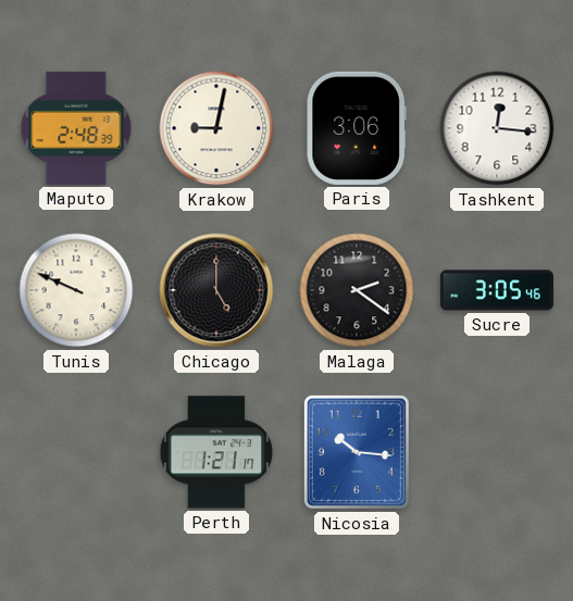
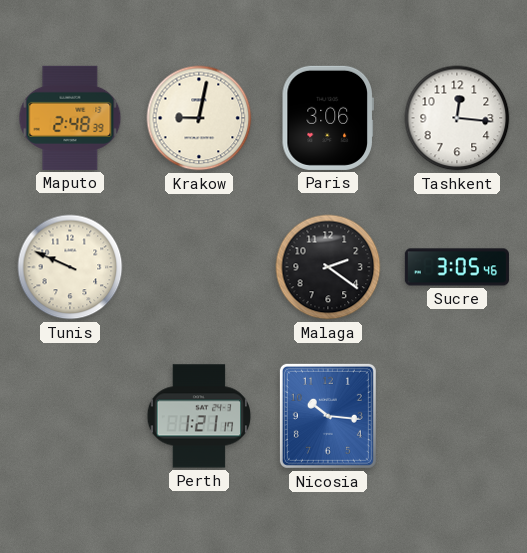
Chicago: 5:00 -> none
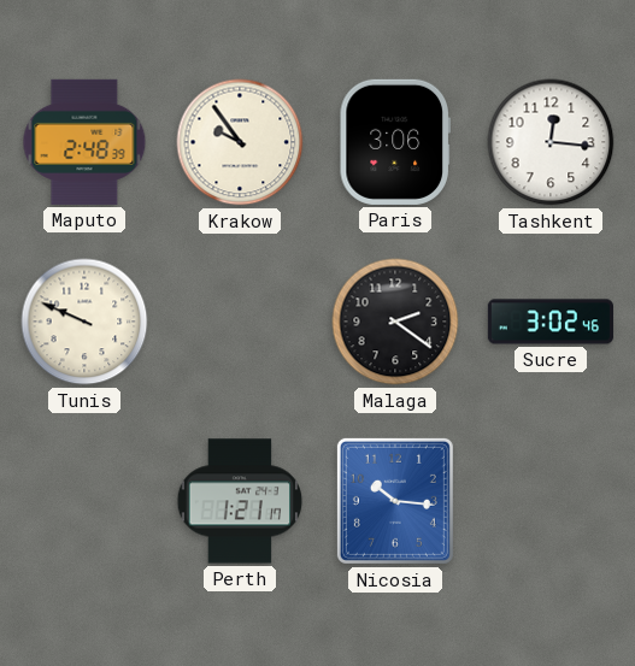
Krakow: 9:02 -> 9:54
Sucre: 3:05 -> 3:02
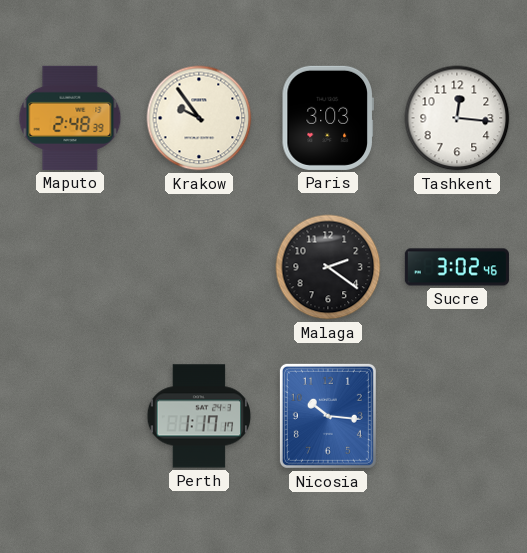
Paris: 3:06 -> 3:03
Tunis: 9:49 -> none
Perth: 1:21 -> 1:17
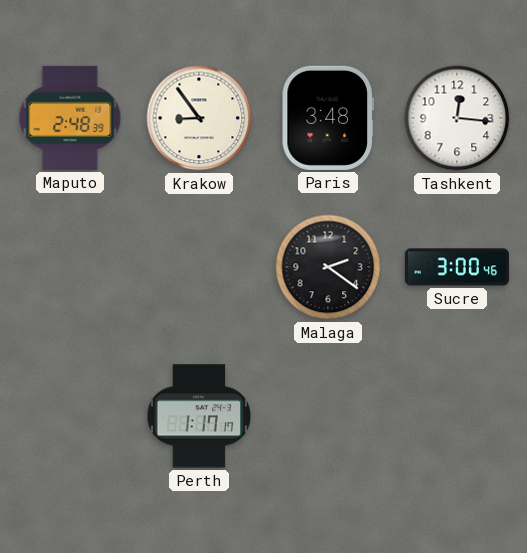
Krakow: 9:54 -> 8:54
Paris: 3:03 -> 3:48
Sucre: 3:02 -> 3:00
Nicosia: 10:16 -> none
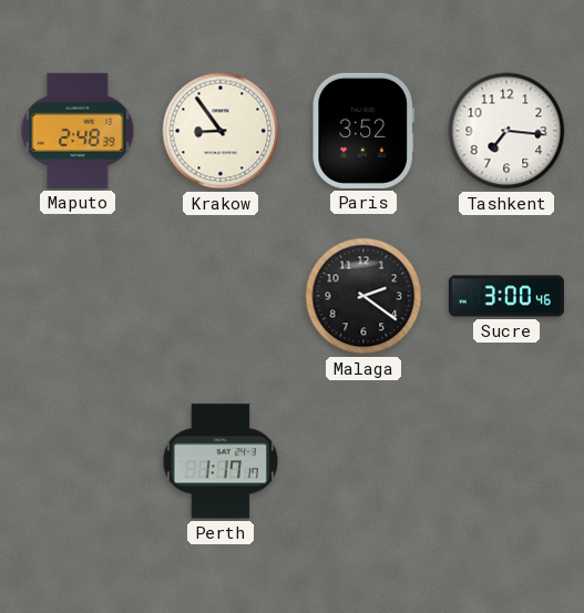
Paris: 3:48 -> 3:52
Tashkent: 12:16 -> 7:16
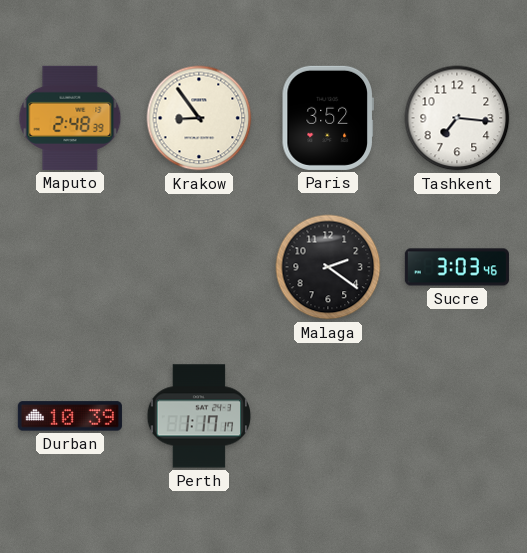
Sucre: 3:00 -> 3:03
Durban: none -> 10:39
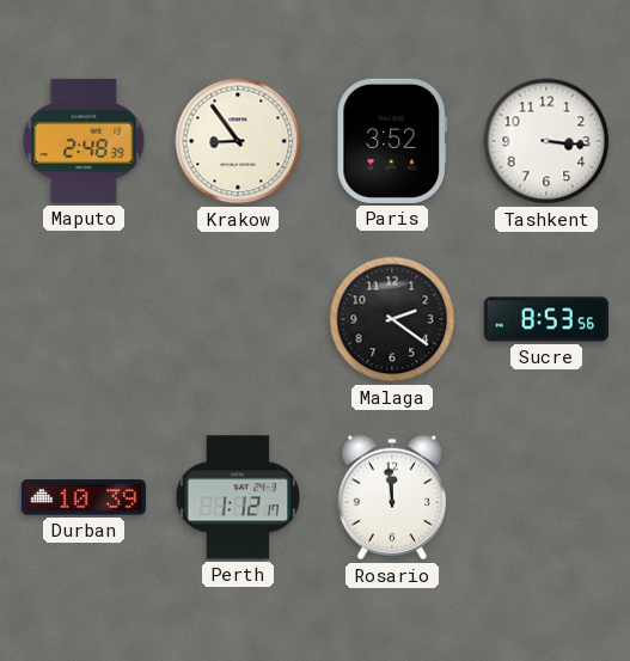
Tashkent: 7:16 -> 3:16
Sucre: 3:03 -> 8:53
Perth: 1:17 -> 1:12
Rosario: none -> 11:59
